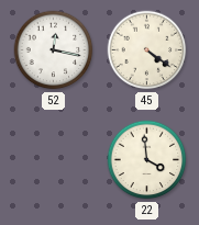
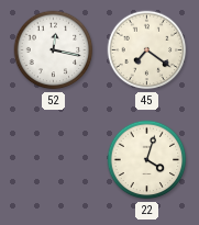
45: 4:21 -> 7:21
22: 3:59 -> 4:03
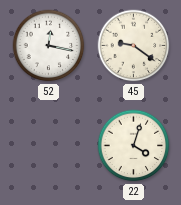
45: 7:21 -> 9:21
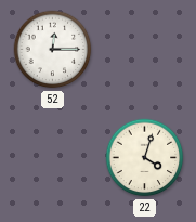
52: 12:17 -> 12:15
45: 9:21 -> none
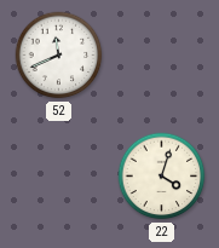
52: 12:15 -> 11:41
